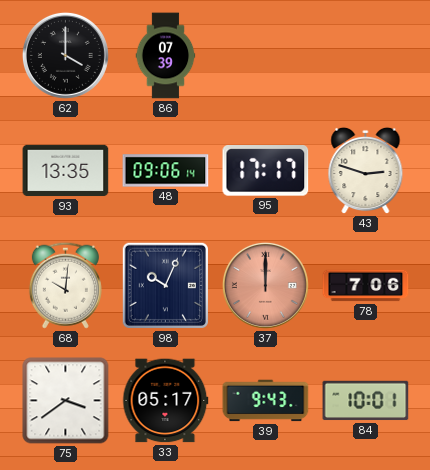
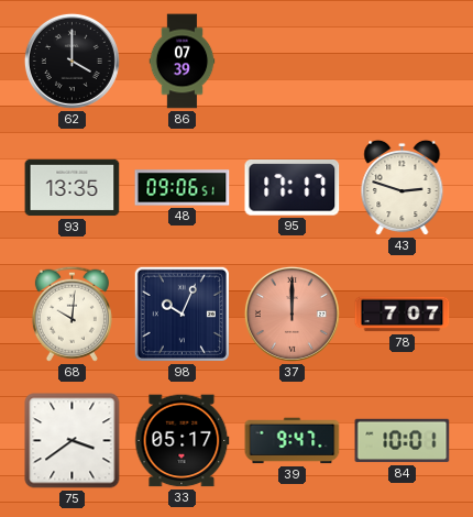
48: 09:06:14 -> 09:06:51
78: 7:06 -> 7:07
39: 9:43 -> 9:47
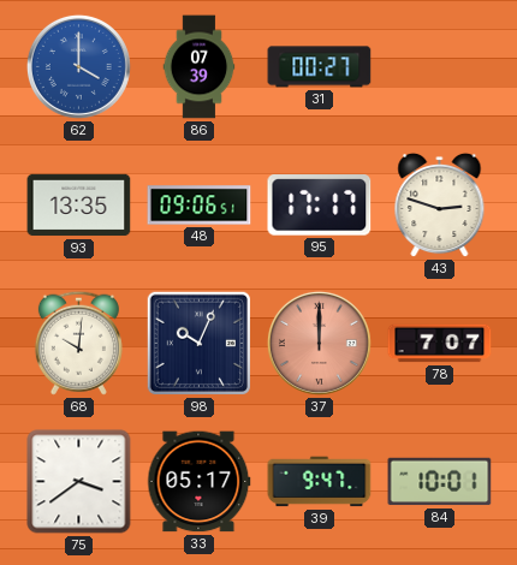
62 dial: black -> blue
31: none -> 00:27
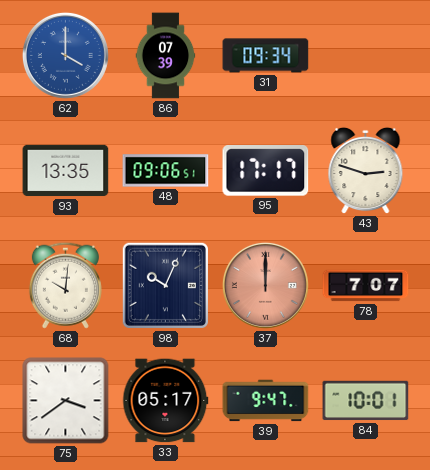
31: 00:27 -> 09:34
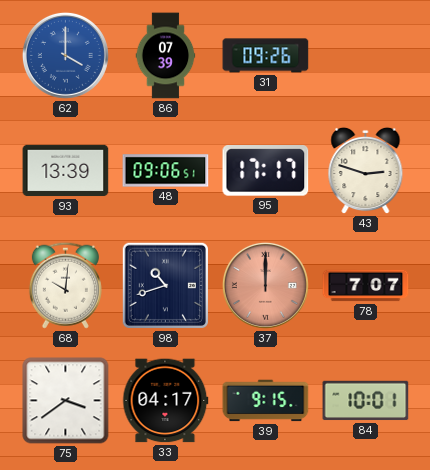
31: 09:34 -> 09:26
93: 13:35 -> 13:39
98: 10:04 -> 10:42
33: 05:17 -> 04:17
39: 9:47 -> 9:15
